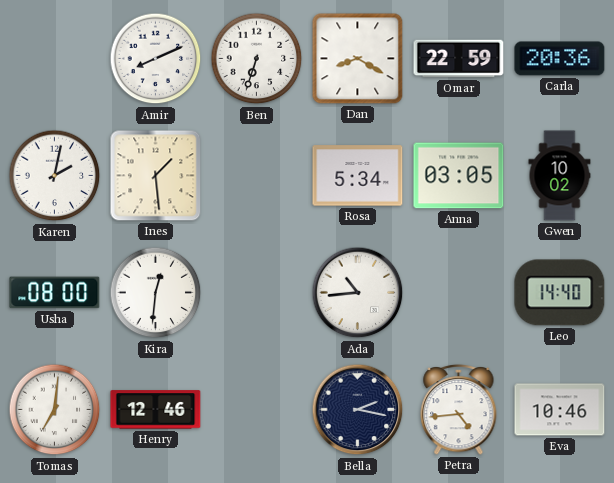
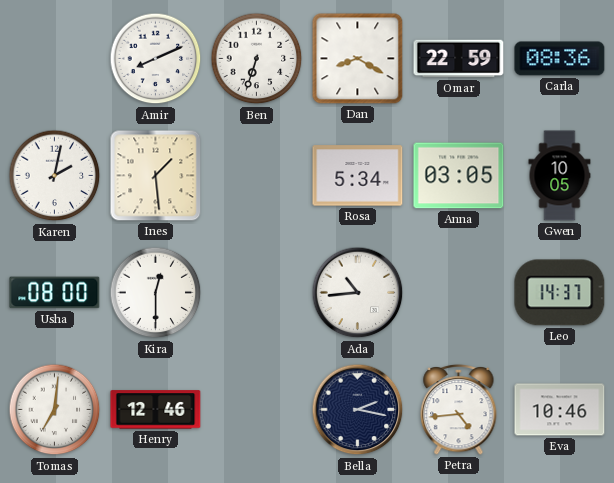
Carla: 20:36 -> 08:36
Gwen: 10:02 -> 10:05
Kira: 12:31 -> 12:30
Leo: 14:40 -> 14:37
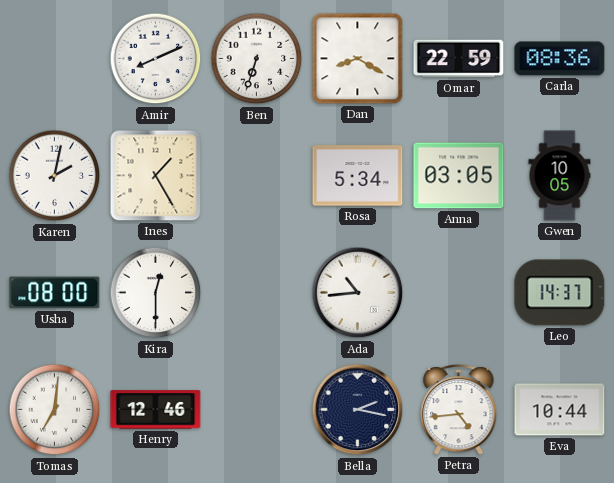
Ines: 1:29 -> 1:25
Eva: 10:46 -> 10:44
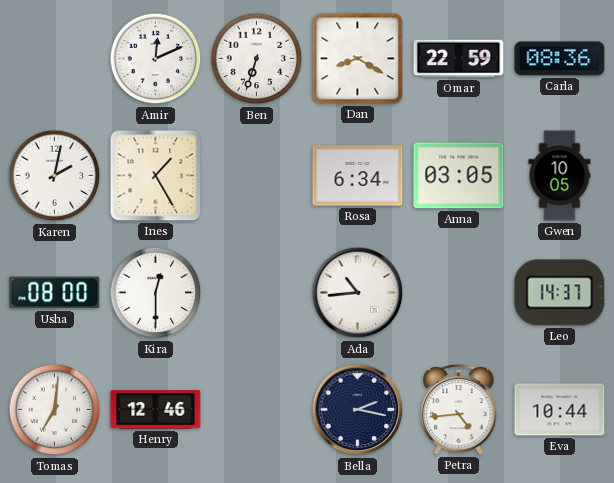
Amir: 8:11 -> 12:11
Rosa: 5:34 -> 6:34
